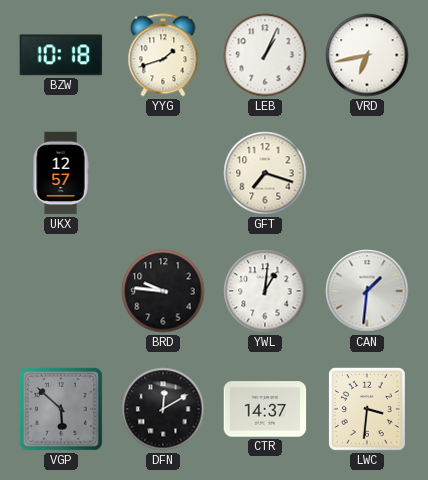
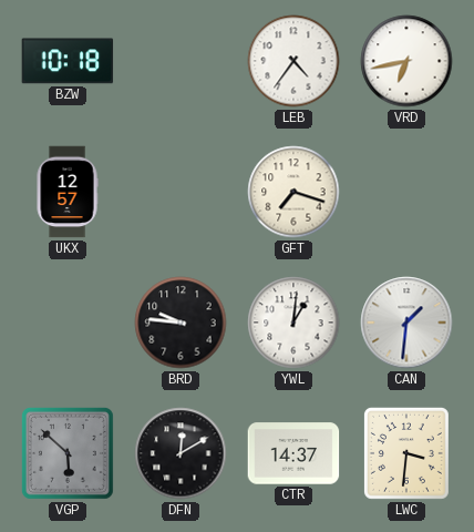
YYG: 1:42 -> none
LEB: 1:04 -> 4:36
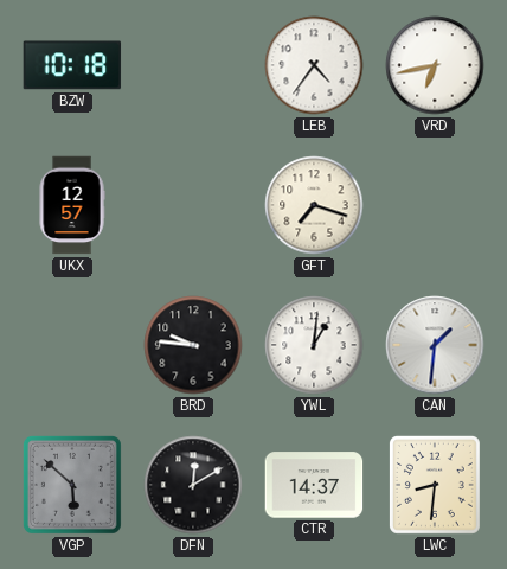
LWC: 3:31 -> 8:31
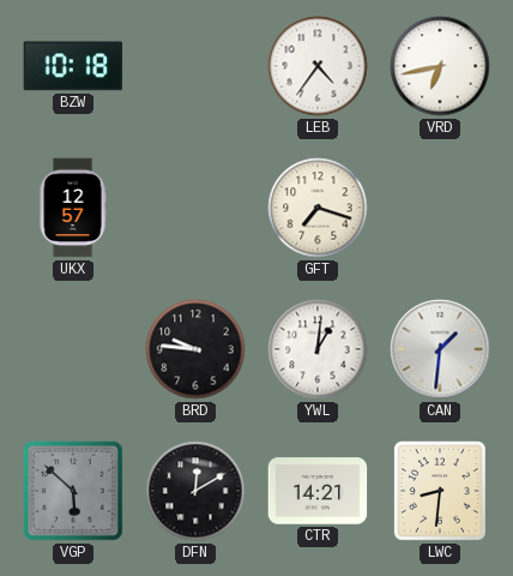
CTR: 14:37 -> 14:21
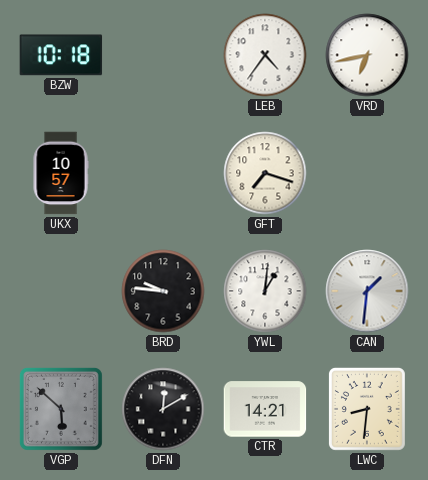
UKX: 12:57 -> 10:57
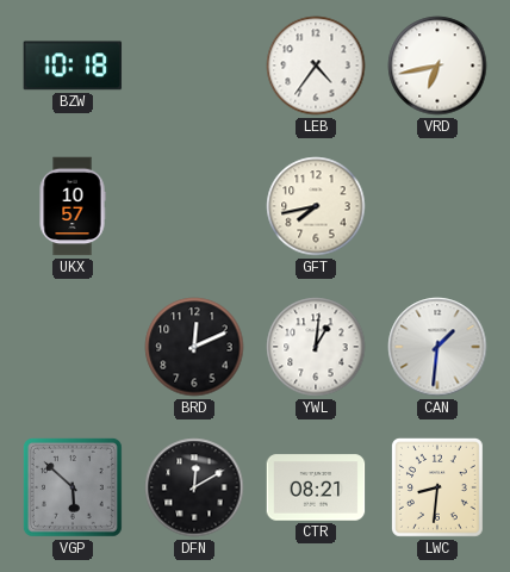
GFT: 7:18 -> 7:43
BRD: 9:46 -> 12:11
CTR: 14:21 -> 08:21
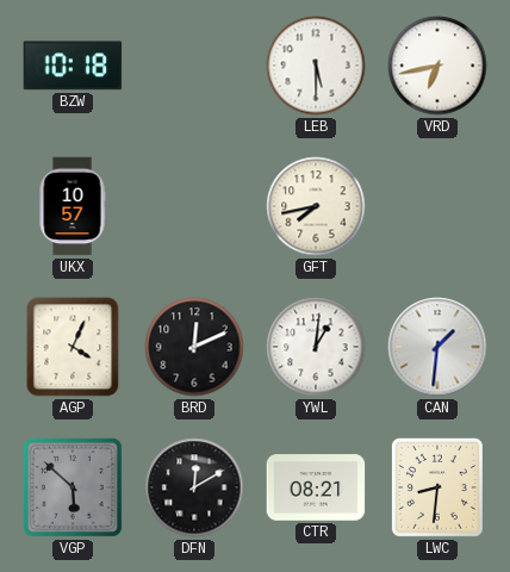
LEB: 4:36 -> 5:30
AGP: none -> 4:04
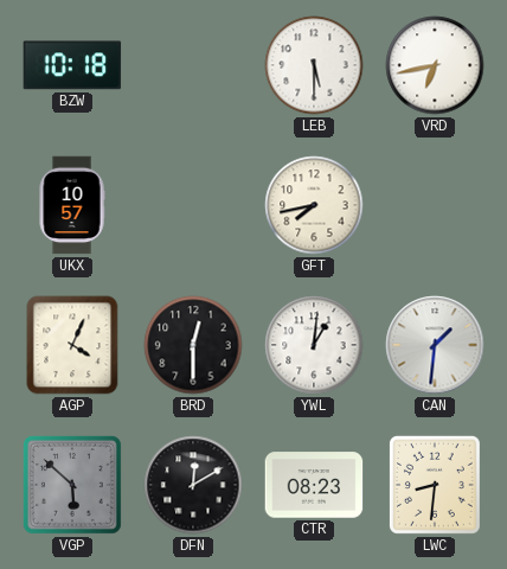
BRD: 12:11 -> 12:30
CTR: 08:21 -> 08:23
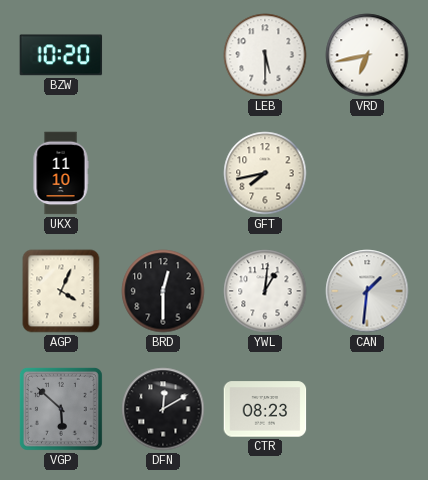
BZW: 10:18 -> 10:20
UKX: 10:57 -> 11:10
LWC: 8:31 -> none
